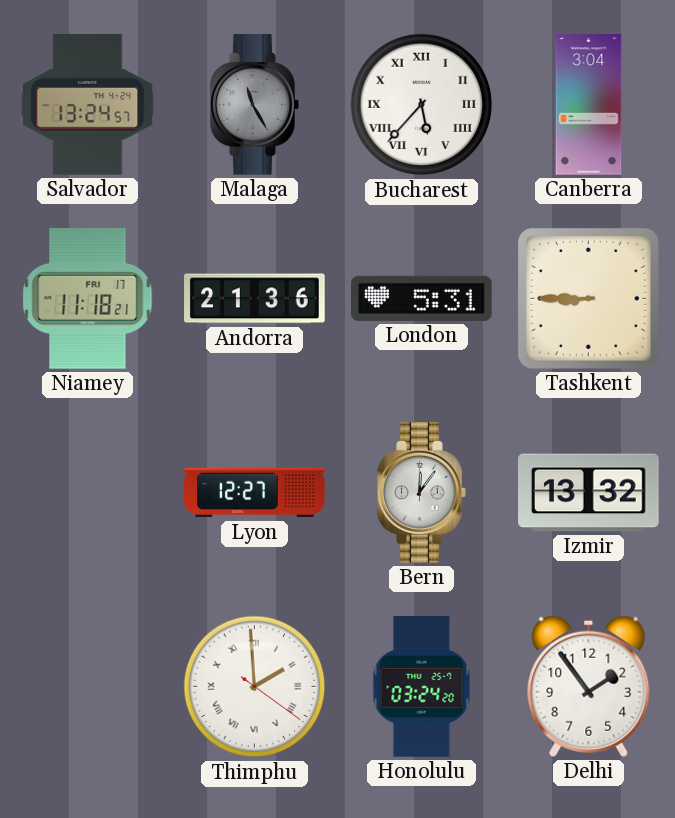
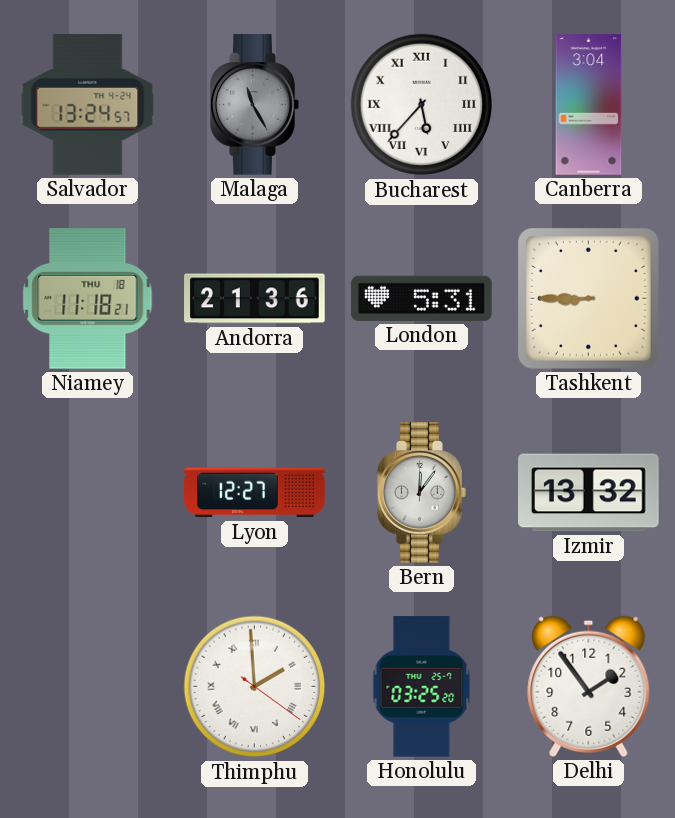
Niamey date: FRI 17 -> THU 18
Honolulu: 03:24 -> 03:25
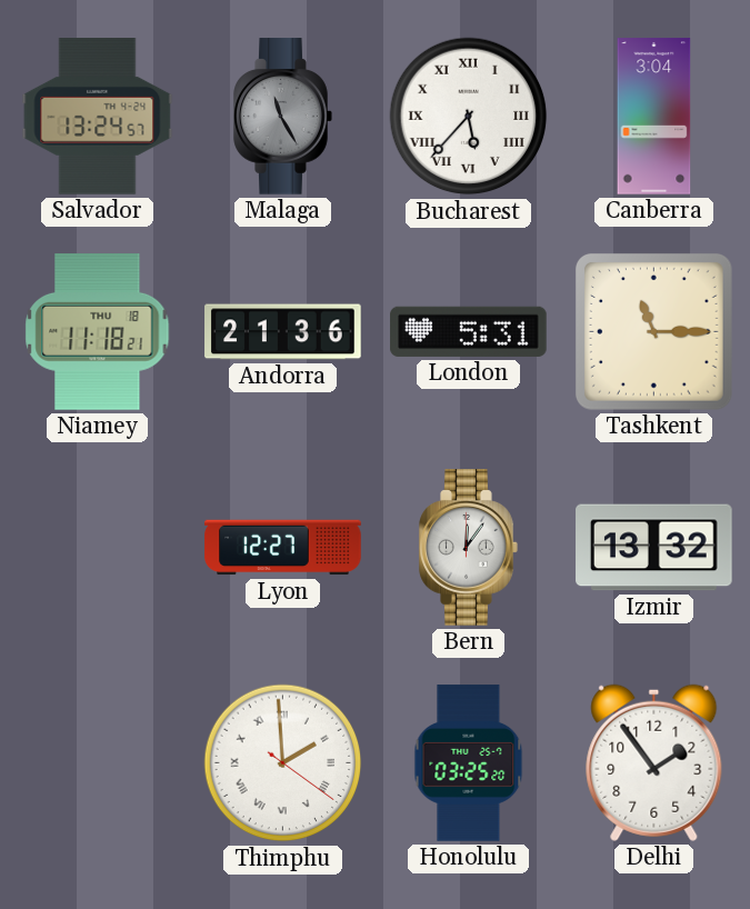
Tashkent: 8:45 -> 11:15
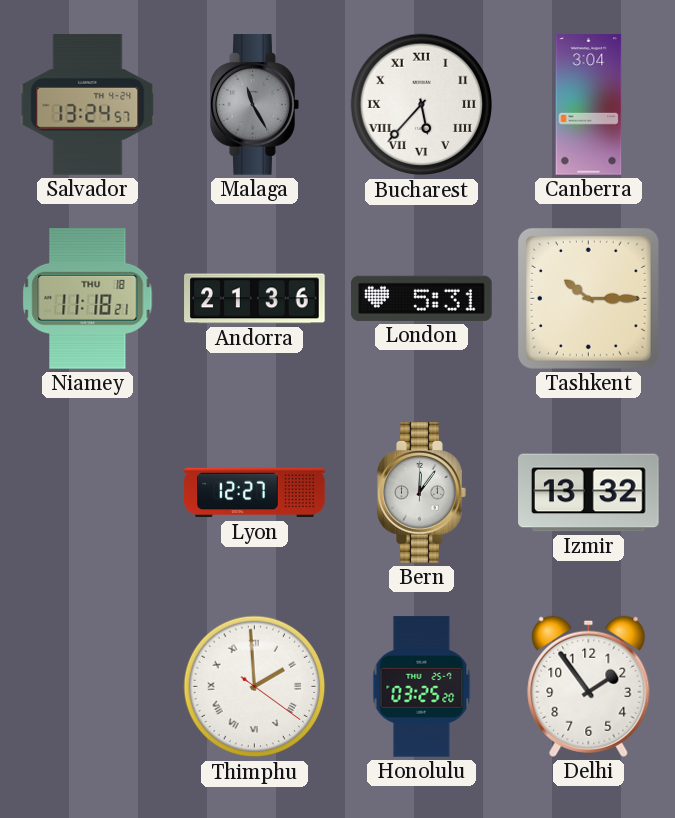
Tashkent: 11:15 -> 10:15
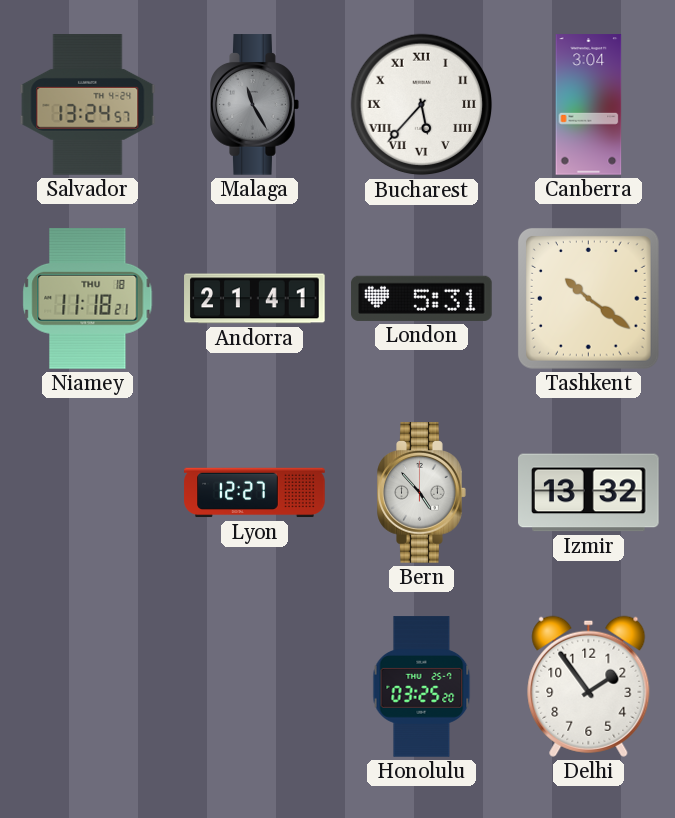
Andorra: 21:36 -> 21:41
Tashkent: 10:15 -> 10:21
Bern: 12:06 -> 4:53
Thimphu: 1:59 -> none
